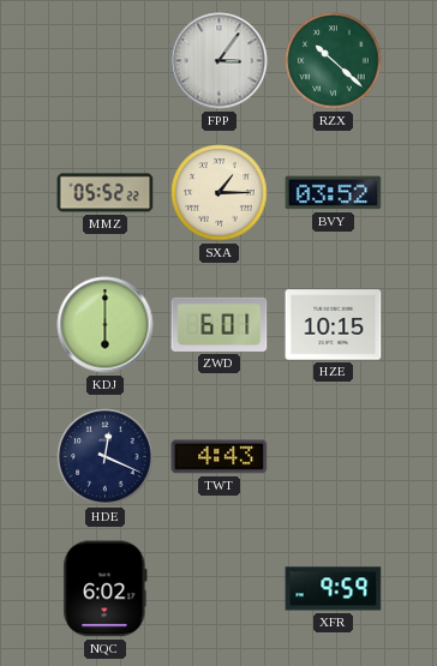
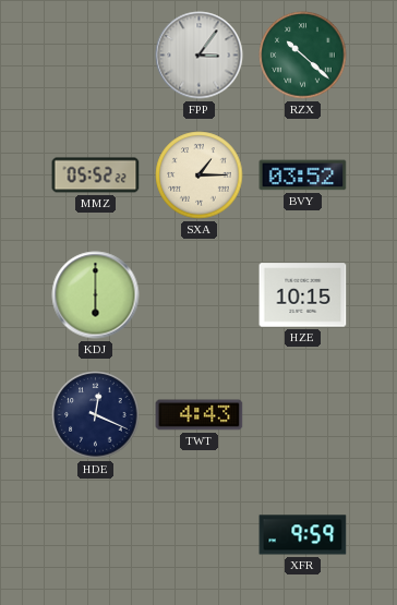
ZWD: 6:01 -> none
NQC: 6:02 -> none
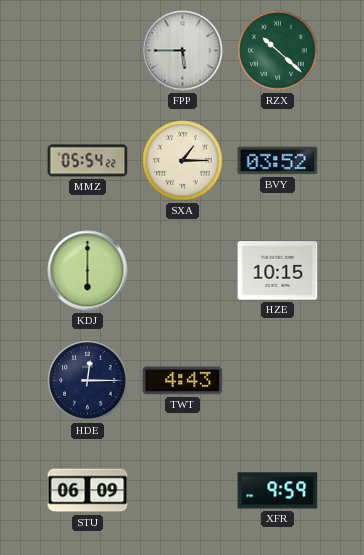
FPP: 3:06 -> 5:45
MMZ: 05:52 -> 05:54
HDE: 12:19 -> 12:15
STU: none -> 06:09
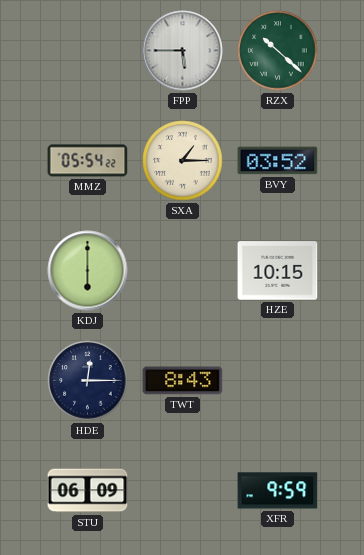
TWT: 4:43 -> 8:43
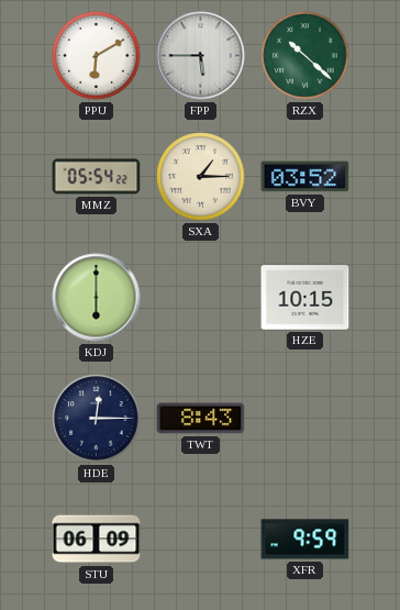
PPU: none -> 6:10
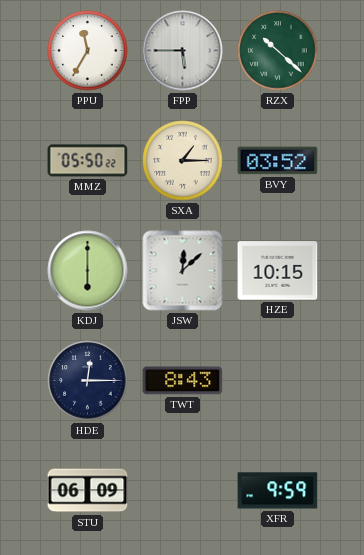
PPU: 6:10 -> 11:35
MMZ: 05:54 -> 05:50
JSW: none -> 12:08
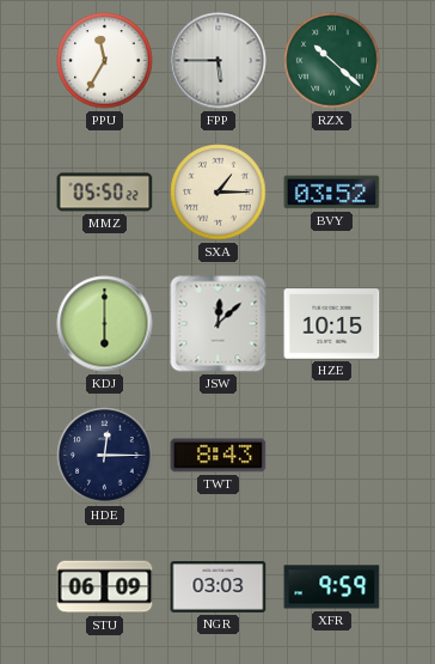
NGR: none -> 03:03
